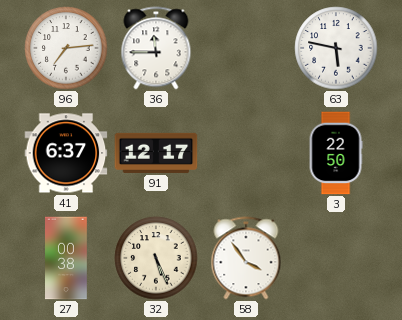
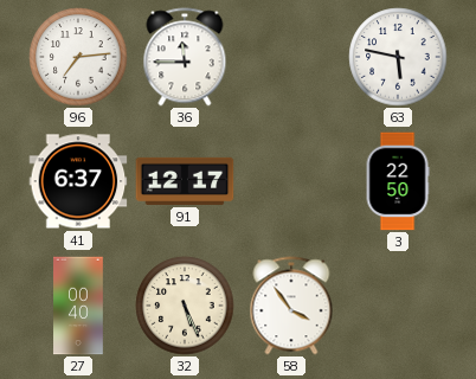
27: 00:38 -> 00:40
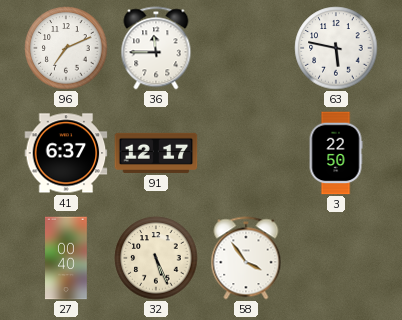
96: 7:14 -> 7:11
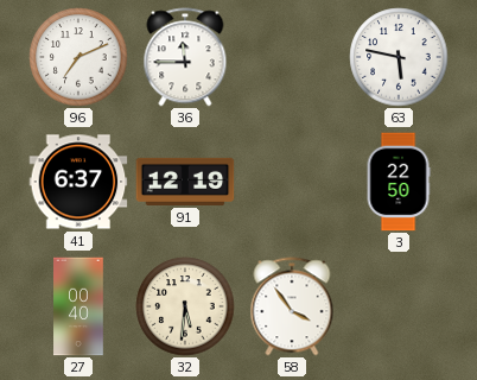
91: 12:17 -> 12:19
32: 5:26 -> 5:31
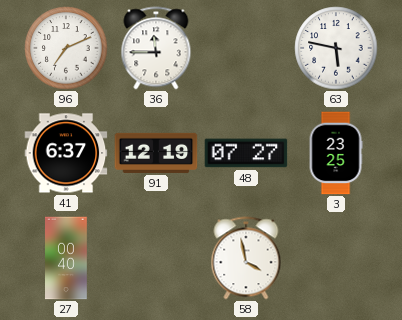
48: none -> 07:27
3: 22:50 -> 23:25
32: 5:31 -> none
58: 3:54 -> 3:58
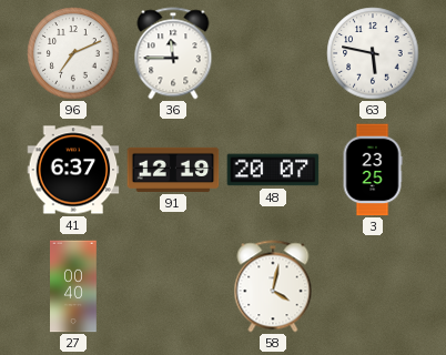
48: 07:27 -> 20:07
58: 3:58 -> 4:02
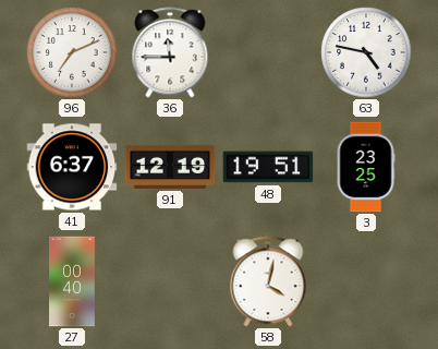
63: 5:47 -> 4:47
48: 20:07 -> 19:51
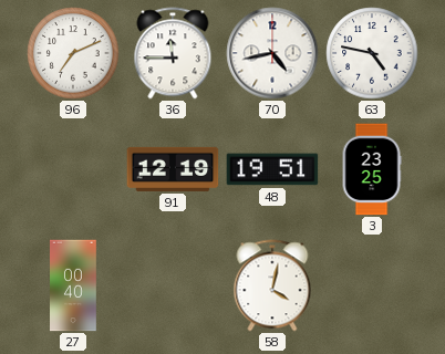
70: none -> 4:43
41: 6:37 -> none
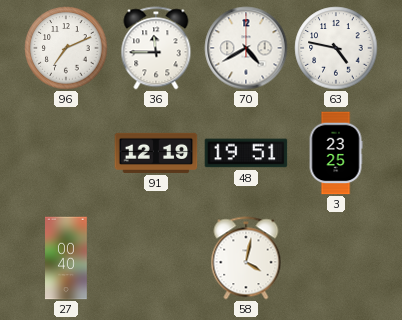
70: 4:43 -> 4:40
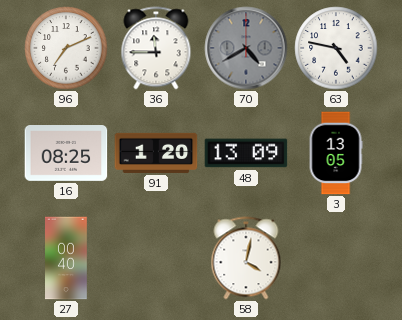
70 dial: white -> grey
16: none -> 08:25
91: 12:19 -> 1:20
48: 19:51 -> 13:09
3: 23:25 -> 13:05
